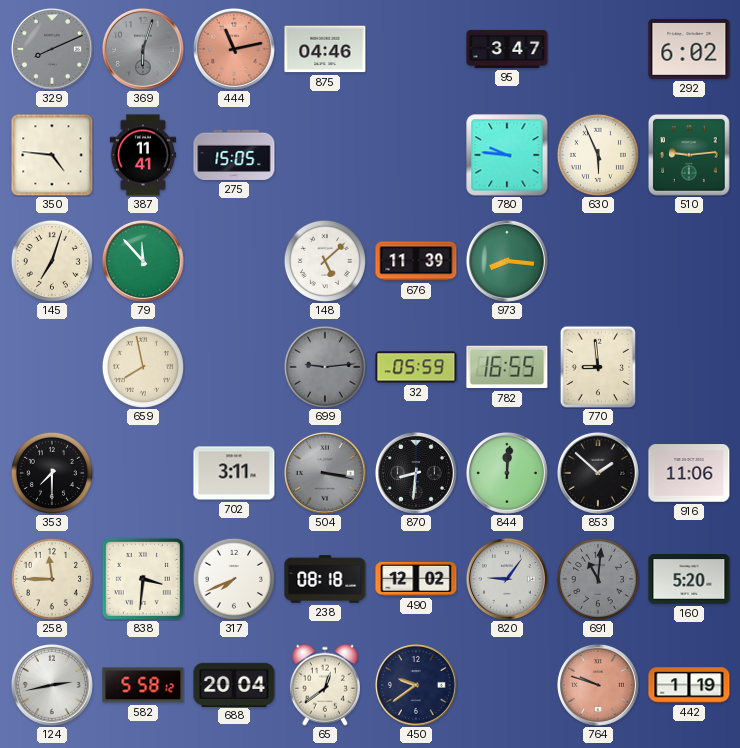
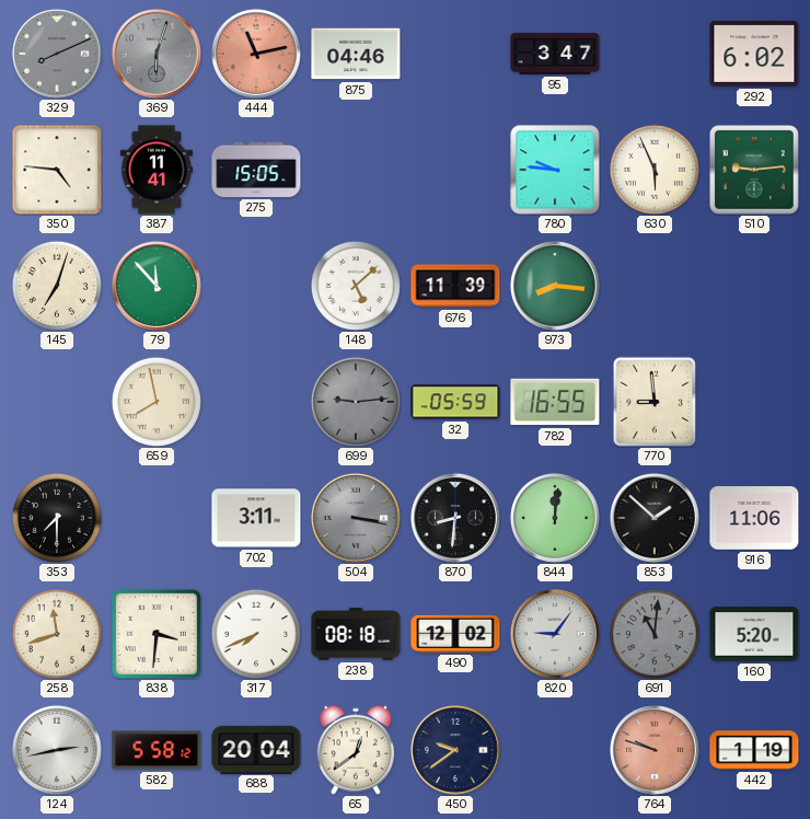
258: 11:45 -> 11:42
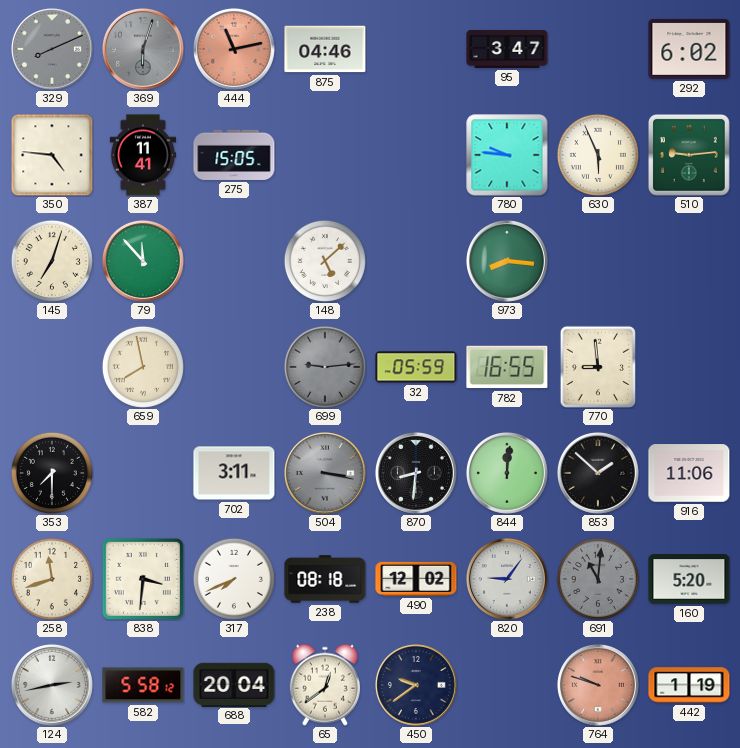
676: 11:39 -> none
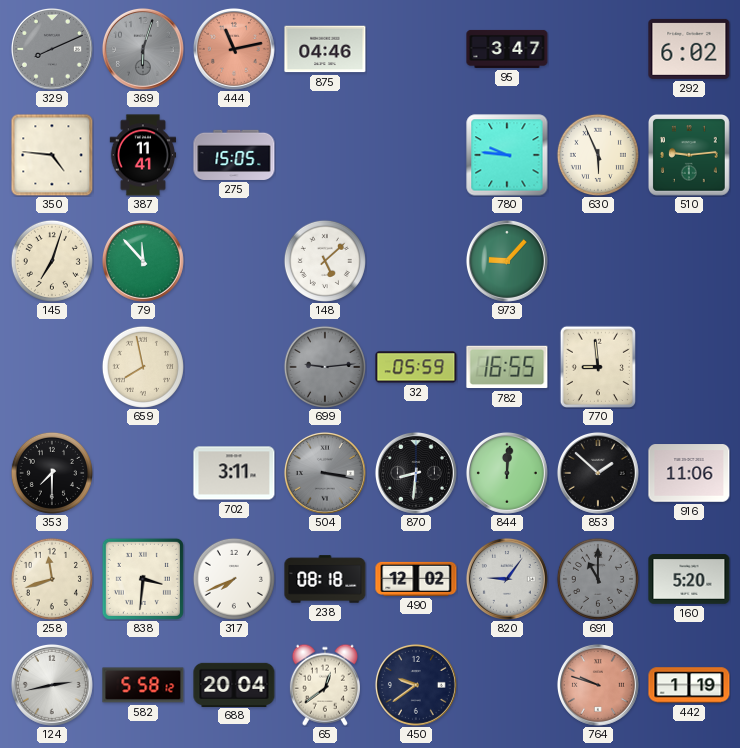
973: 8:16 -> 9:07
691: 11:01 -> 11:00
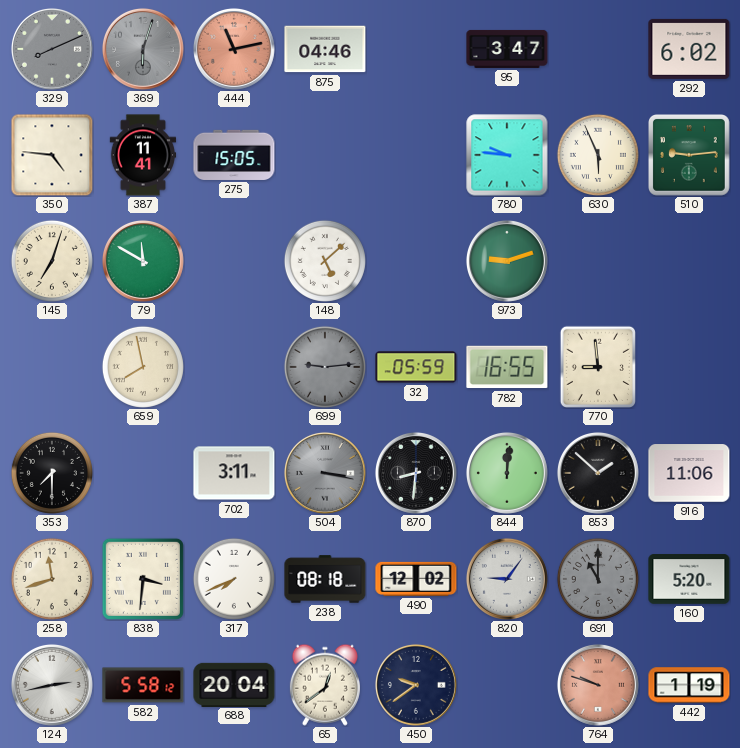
79: 11:53 -> 11:50
973: 9:07 -> 9:12
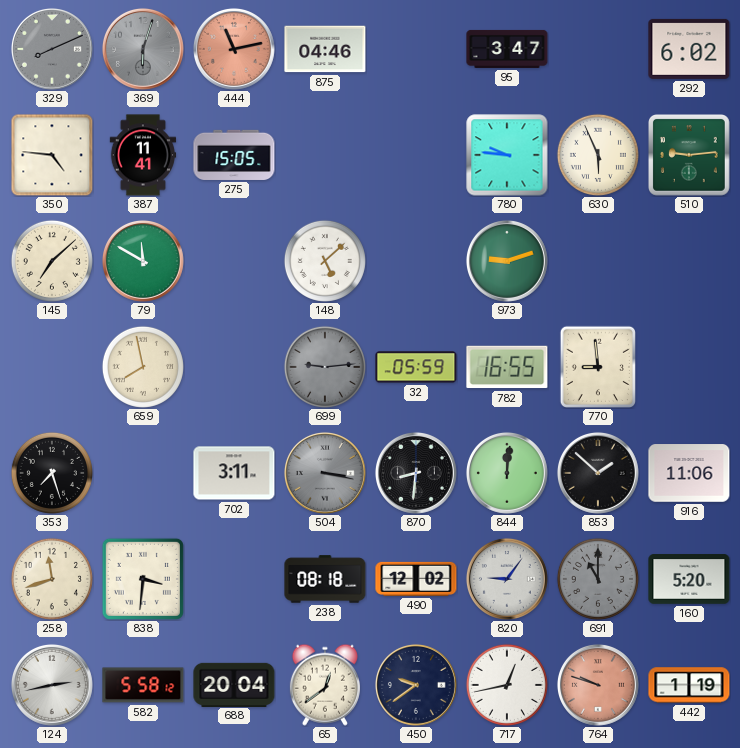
145: 7:03 -> 7:08
353: 7:30 -> 7:27
317: 7:41 -> none
717: none -> 12:43
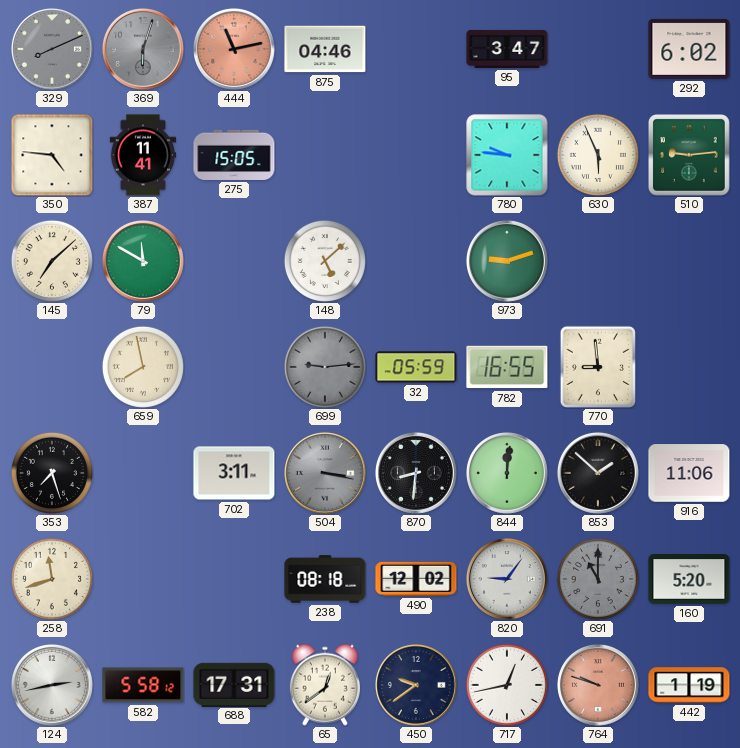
838: 3:31 -> none
688: 20:04 -> 17:31
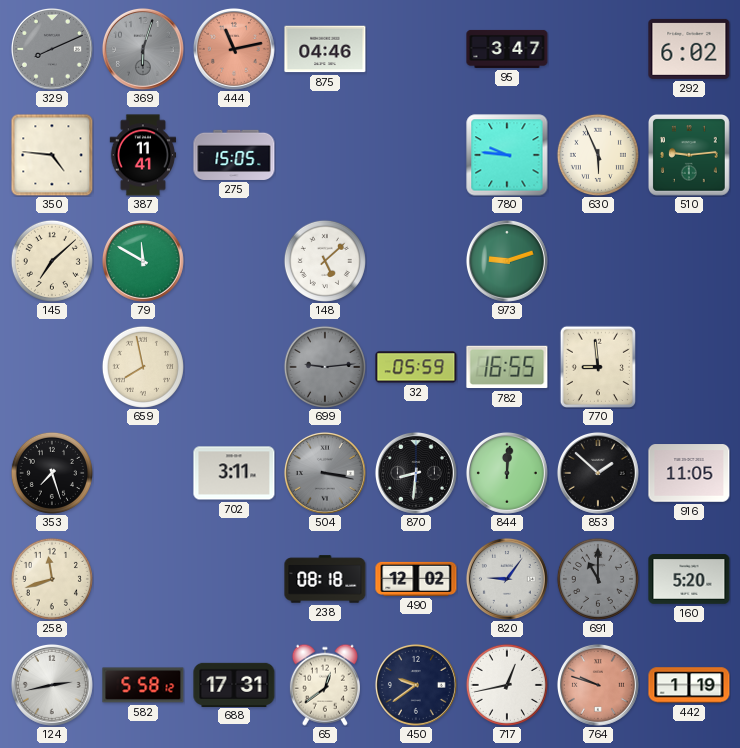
916: 11:06 -> 11:05
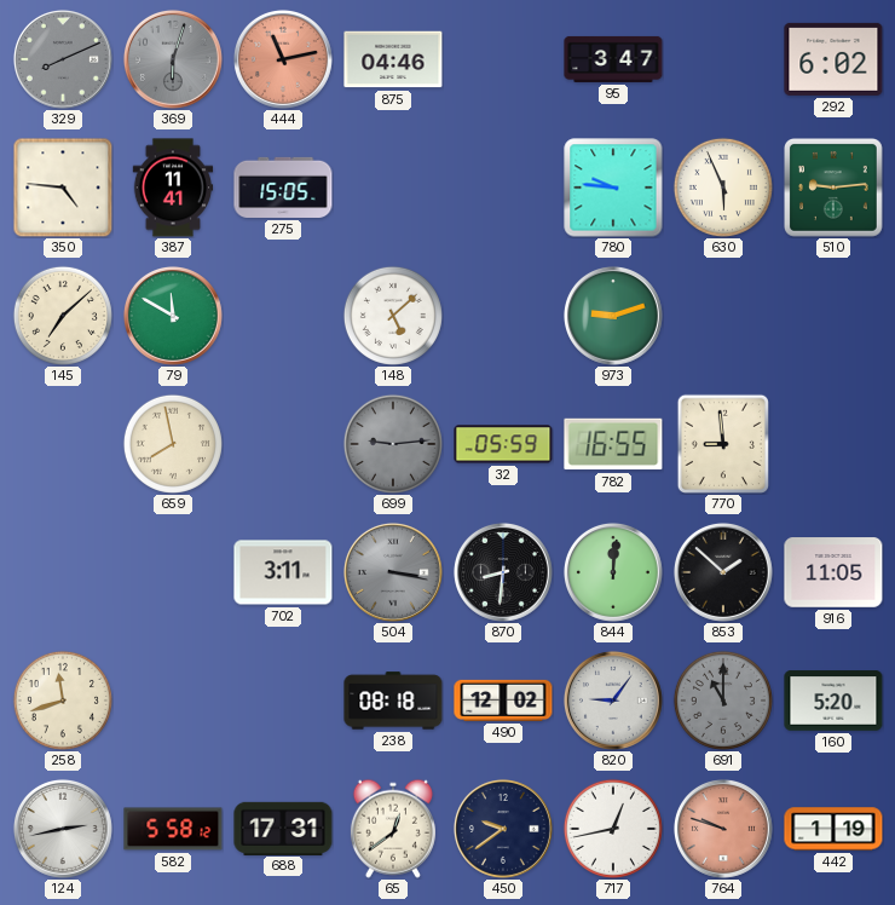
353: 7:27 -> none
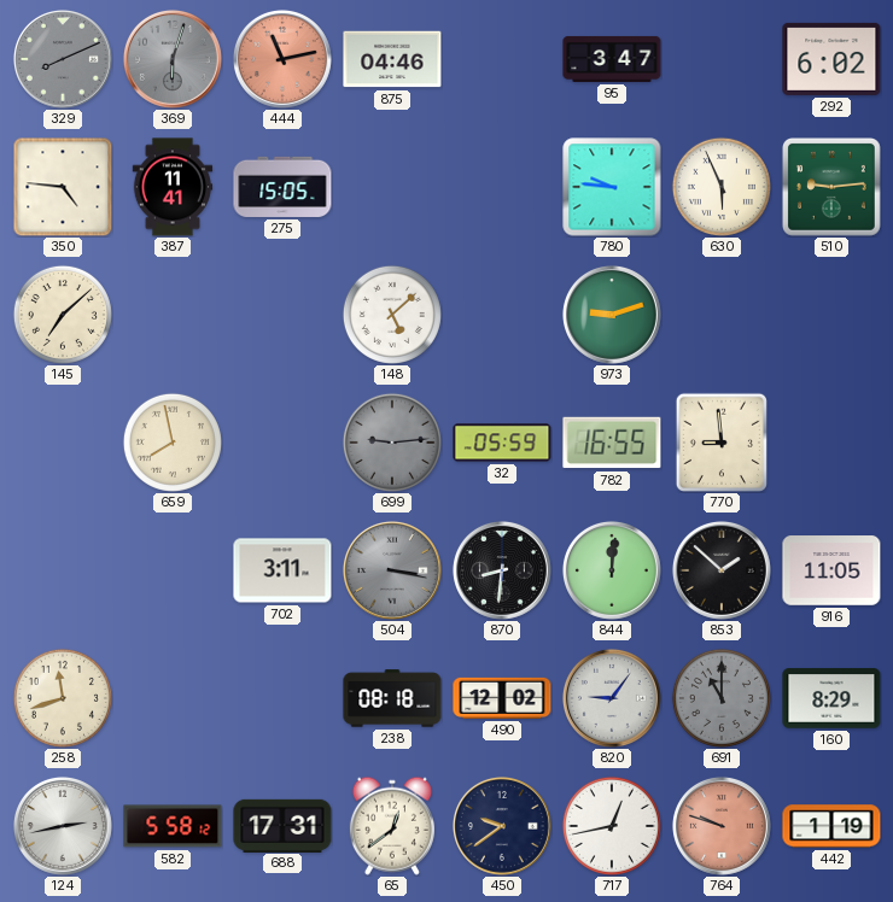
79: 11:50 -> none
160: 5:20 -> 8:29
